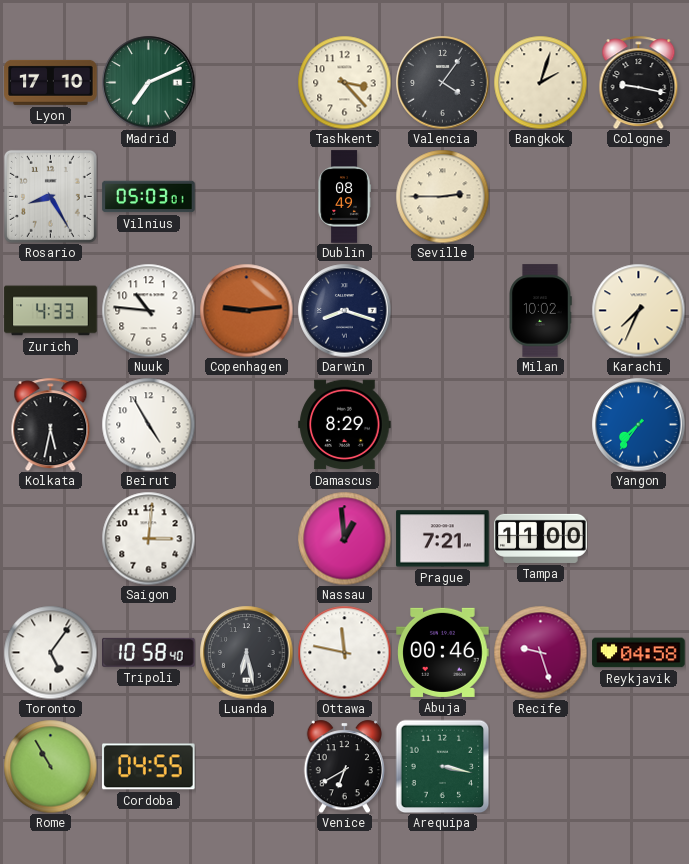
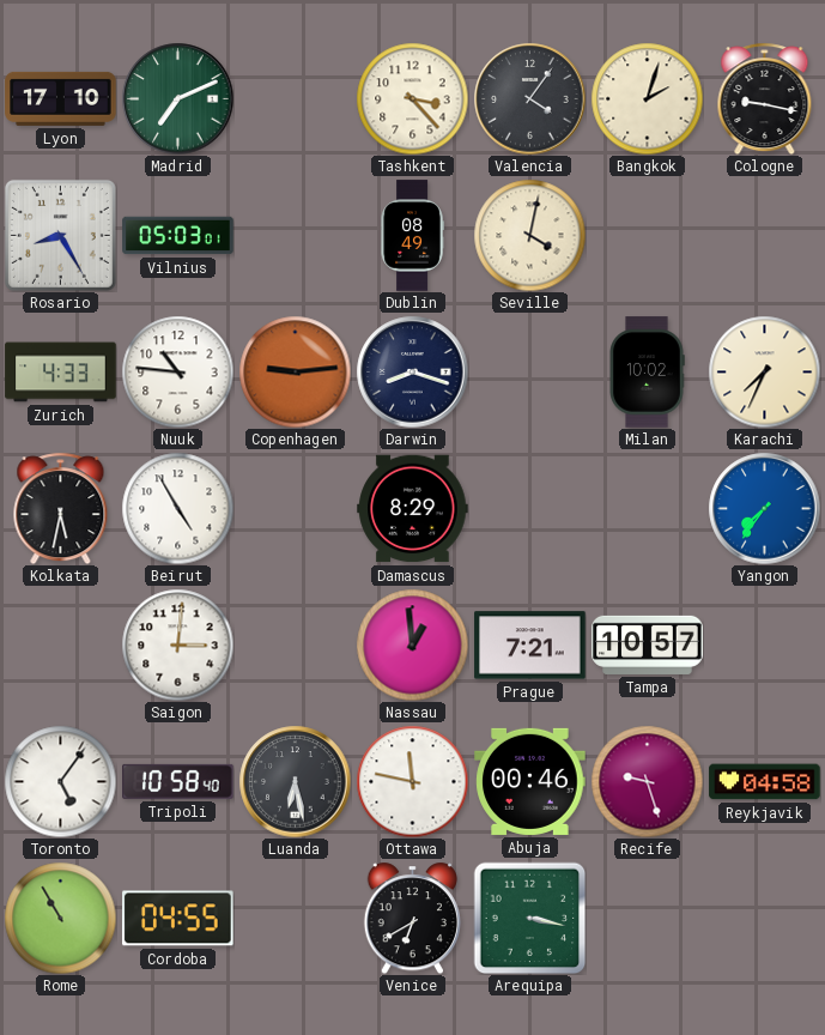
Seville: 2:45 -> 4:02
Tampa: 11:00 -> 10:57
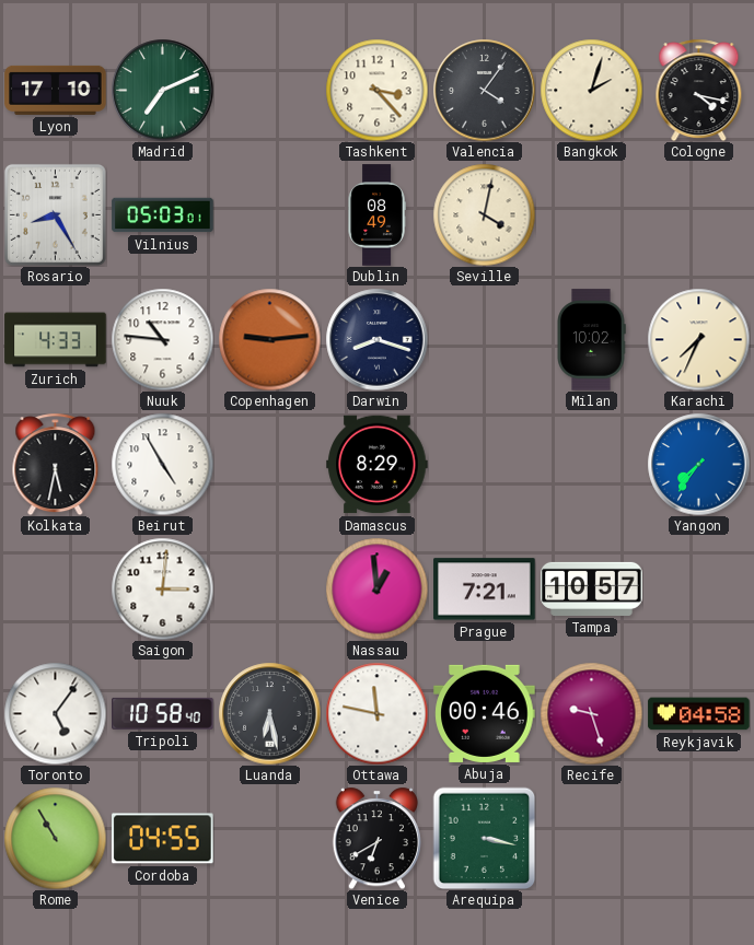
Cologne: 9:17 -> 4:17
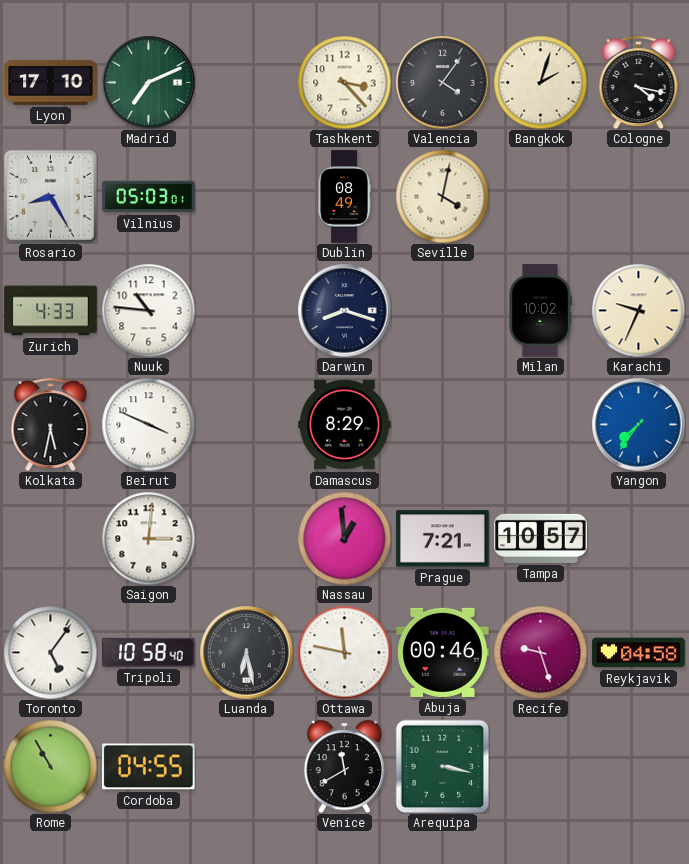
Copenhagen: 9:14 -> none
Karachi: 7:34 -> 9:34
Beirut: 4:55 -> 3:49
Venice: 6:40 -> 11:40
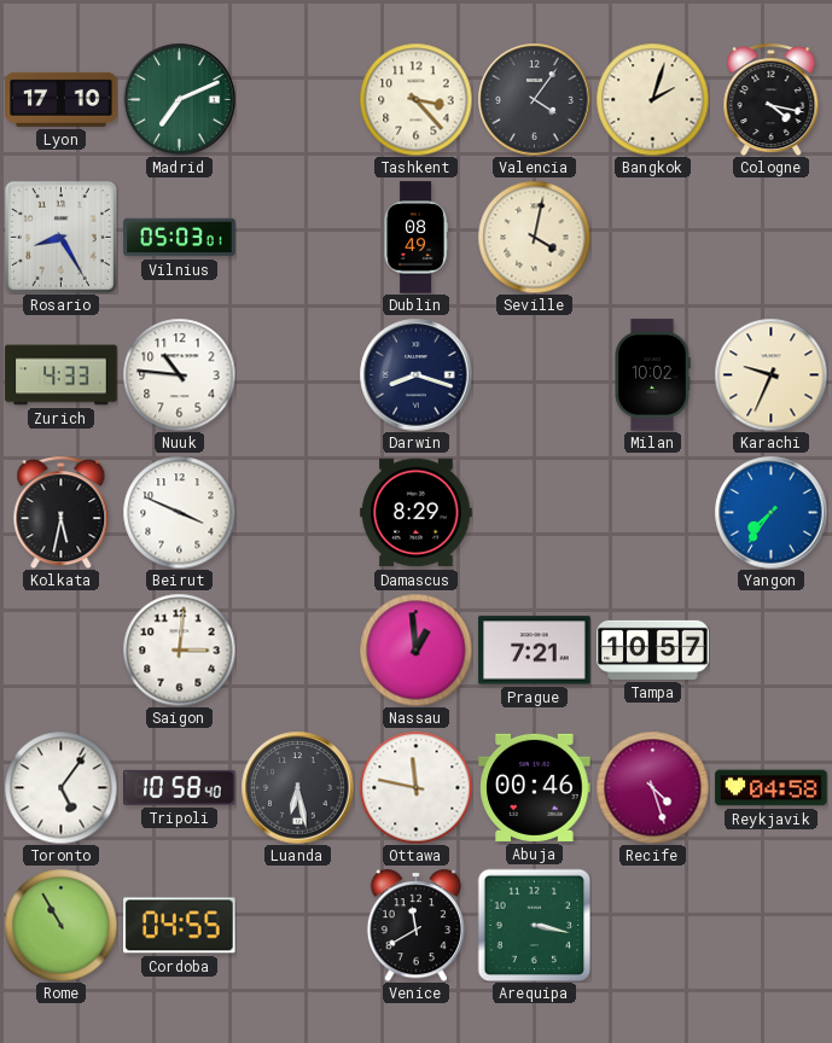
Recife: 9:27 -> 4:27
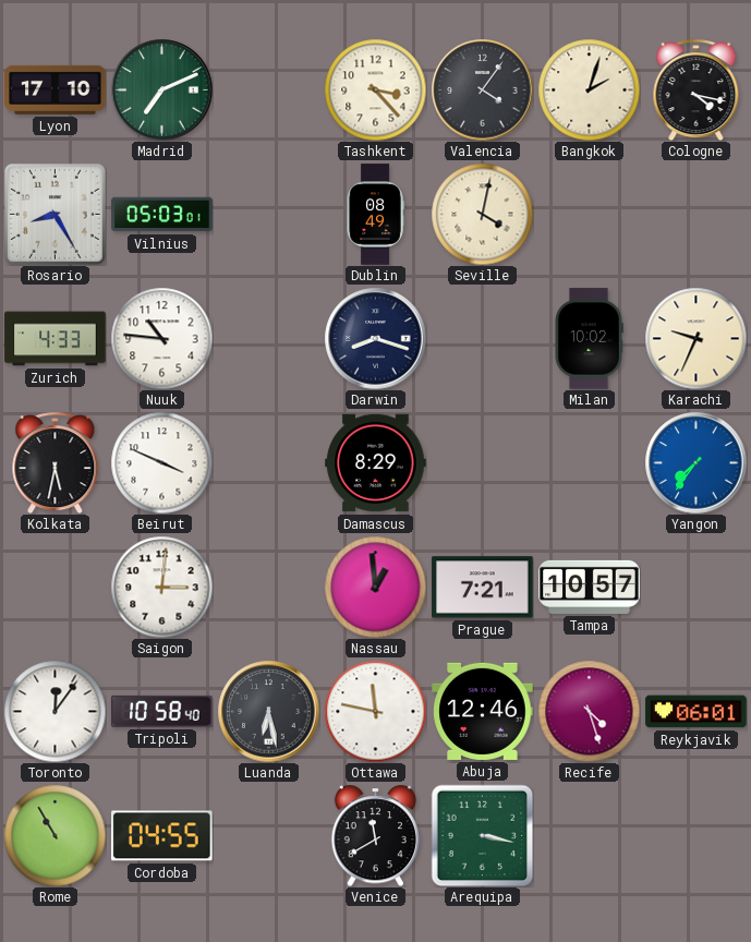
Toronto: 5:06 -> 12:06
Abuja: 00:46 -> 12:46
Reykjavik: 04:58 -> 06:01
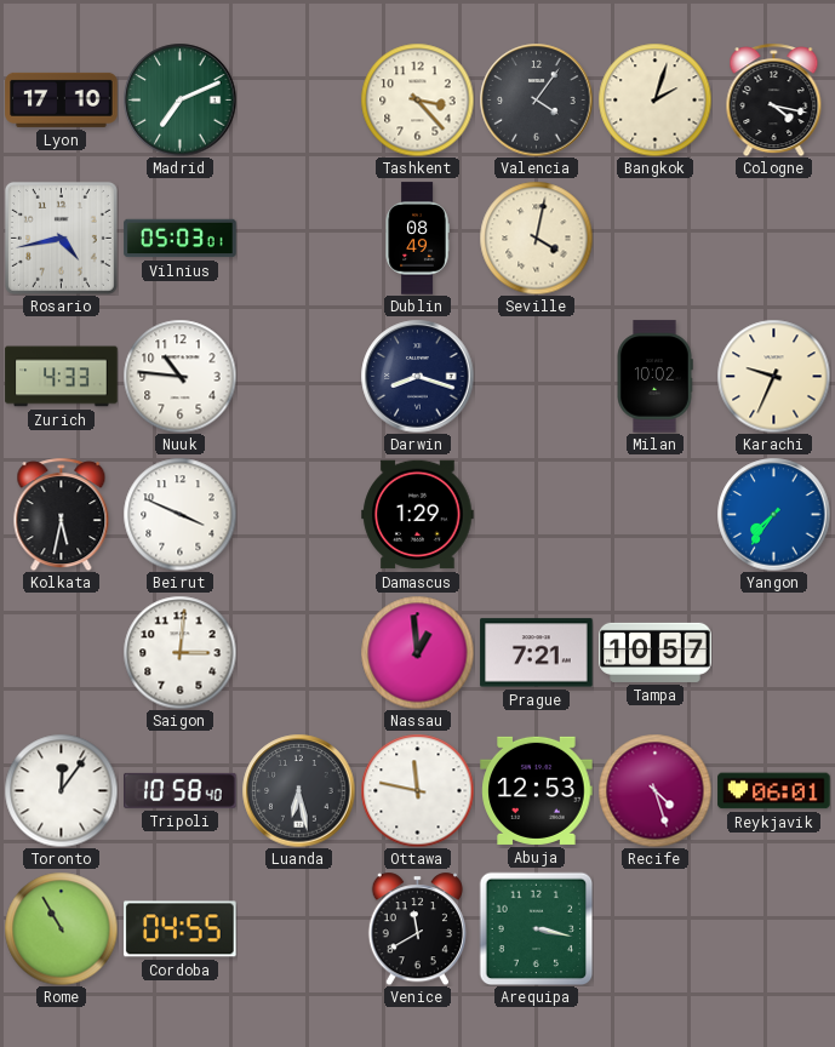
Rosario: 8:25 -> 4:43
Damascus: 8:29 -> 1:29
Abuja: 12:46 -> 12:53
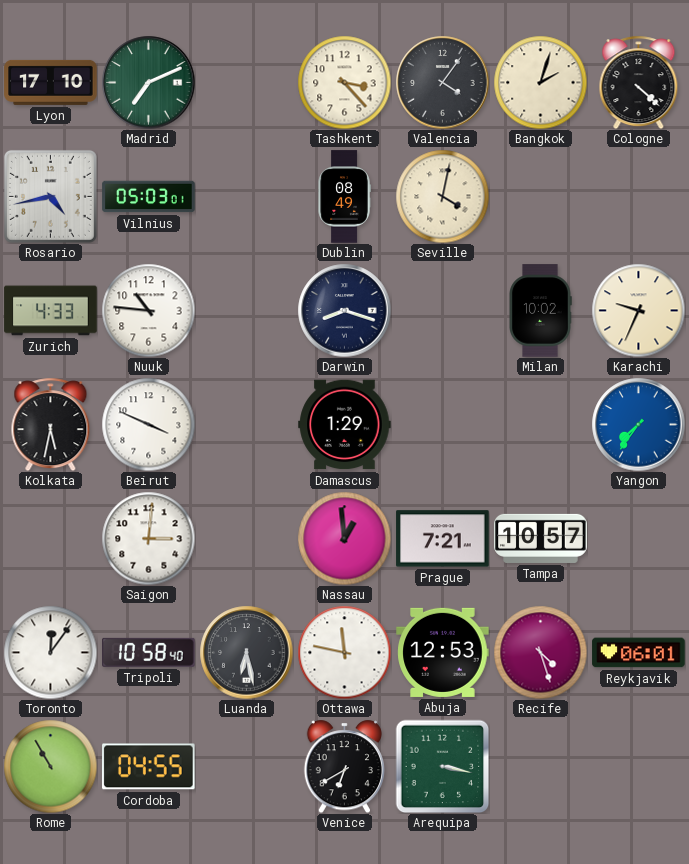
Cologne: 4:17 -> 4:22
Venice: 11:40 -> 6:40
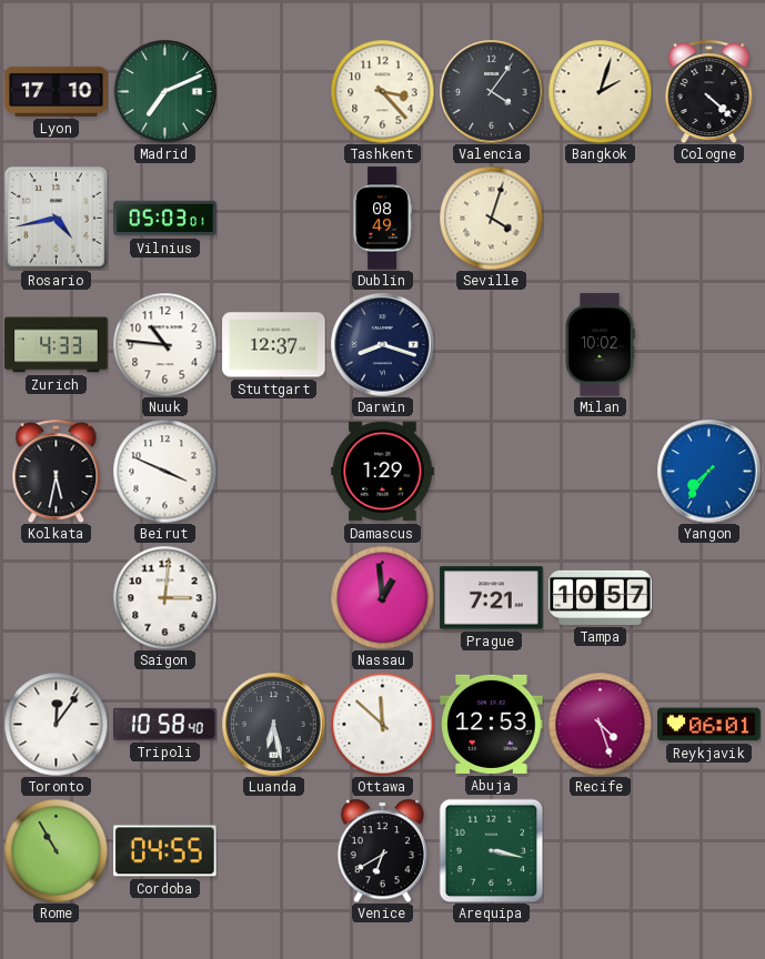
Seville: 4:02 -> 4:03
Stuttgart: none -> 12:37
Karachi: 9:34 -> none
Ottawa: 11:47 -> 11:52
